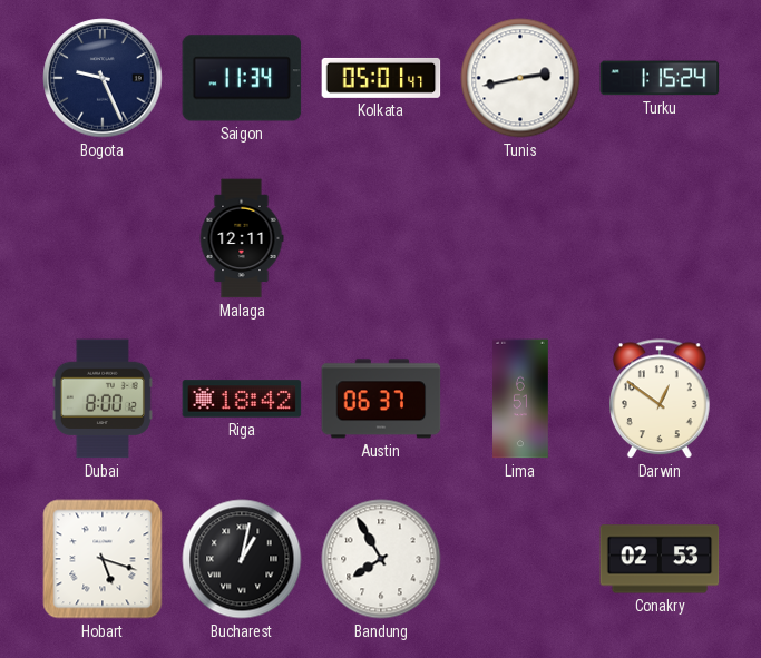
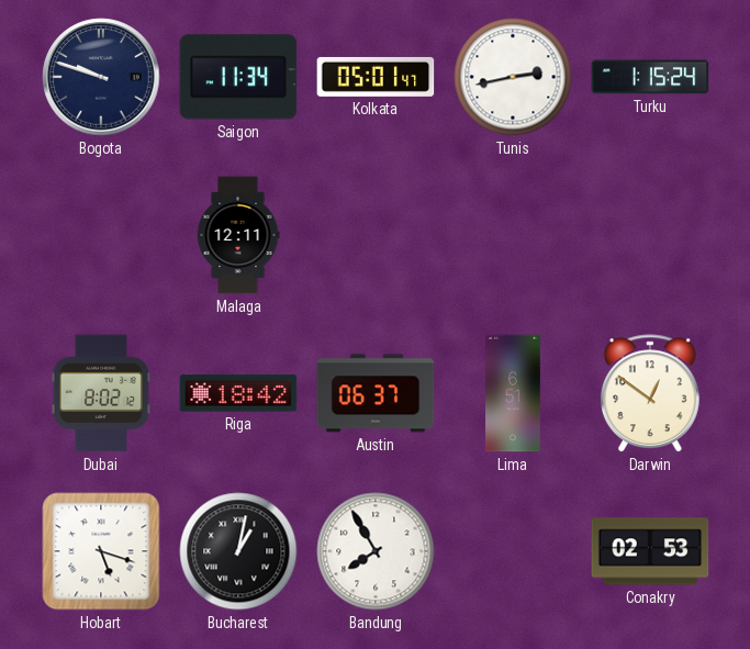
Bogota: 9:26 -> 9:48
Dubai: 8:00 -> 8:02
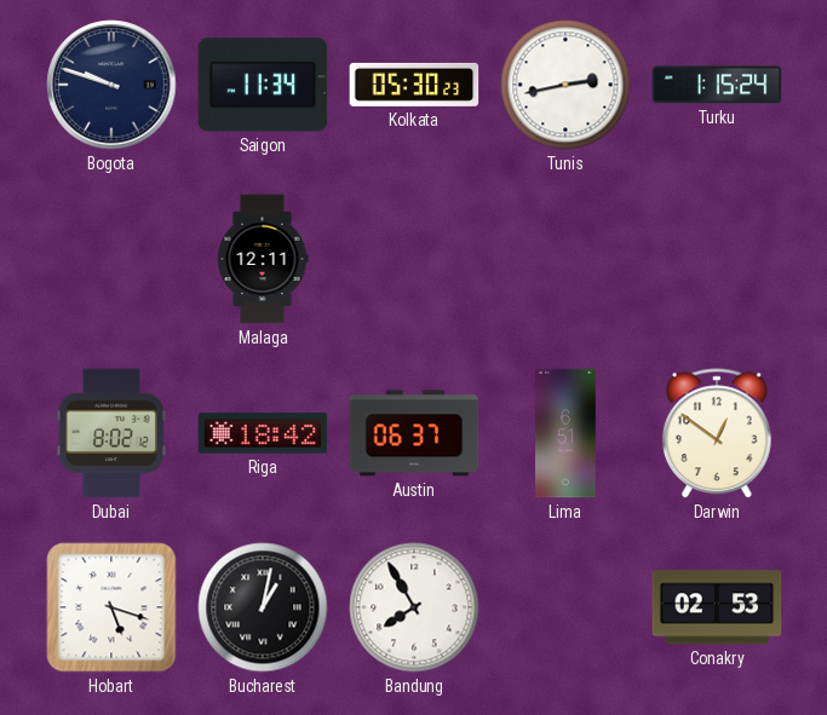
Kolkata: 05:01 -> 05:30
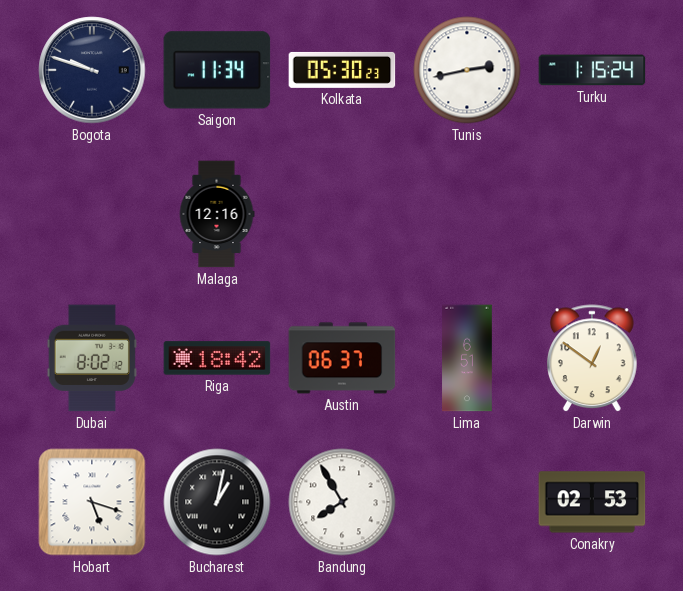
Malaga: 12:11 -> 12:16
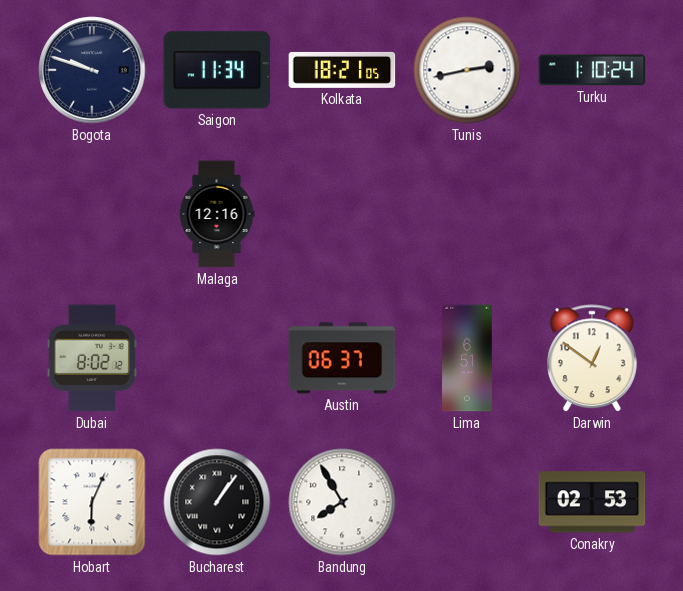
Kolkata: 05:30 -> 18:21
Turku: 1:15 -> 1:10
Riga: 18:42 -> none
Hobart: 5:18 -> 6:04
Bucharest: 1:02 -> 1:06
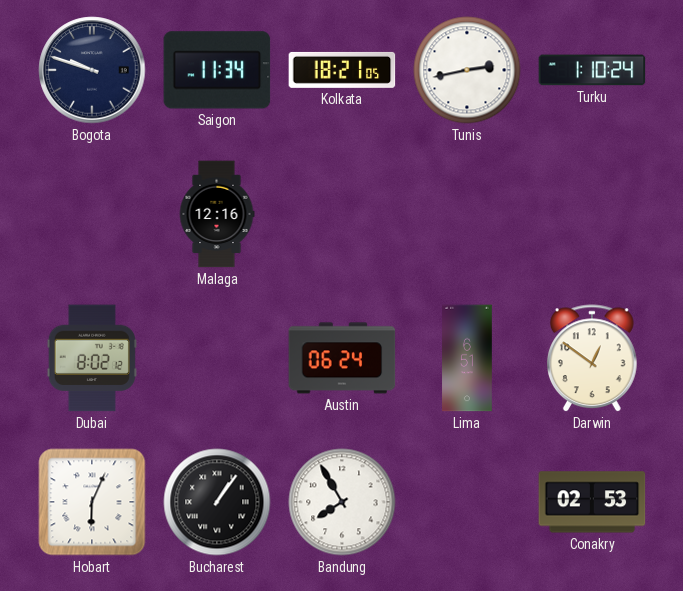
Austin: 06:37 -> 06:24
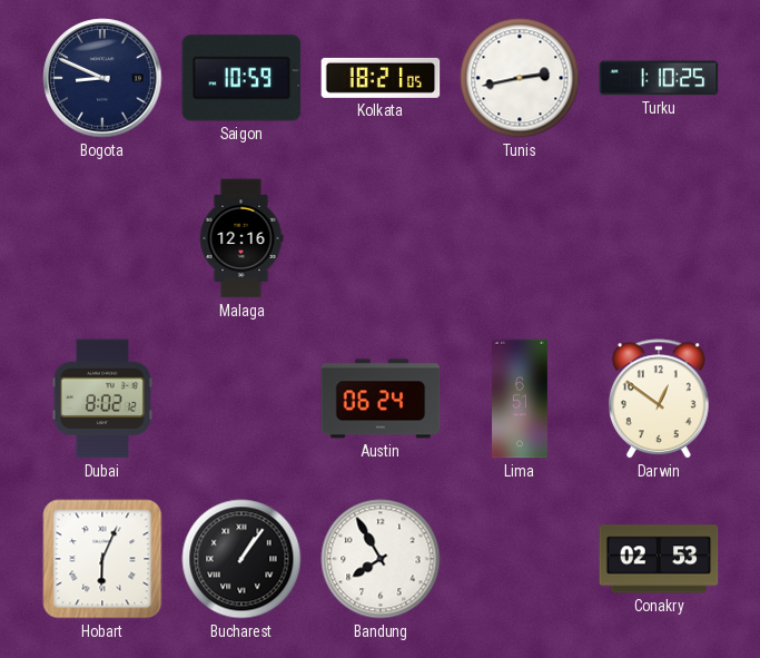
Bogota: 9:48 -> 8:49
Saigon: 11:34 -> 10:59
Turku: 1:10:24 -> 1:10:25
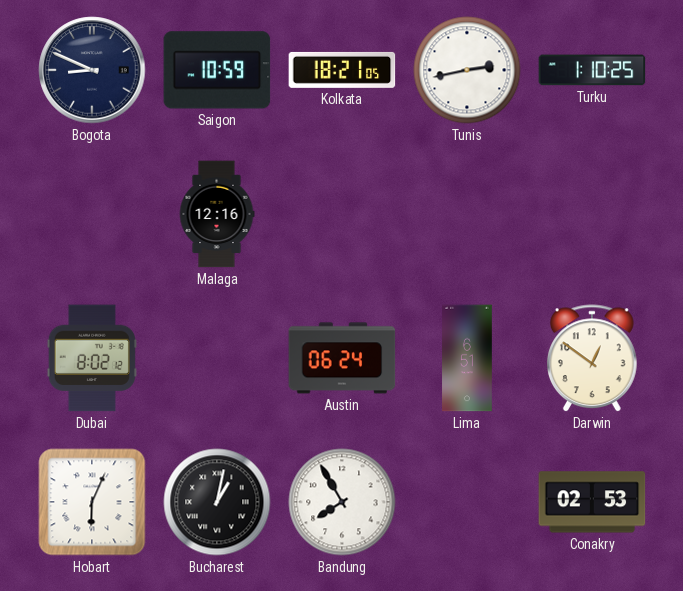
Bucharest: 1:06 -> 1:02
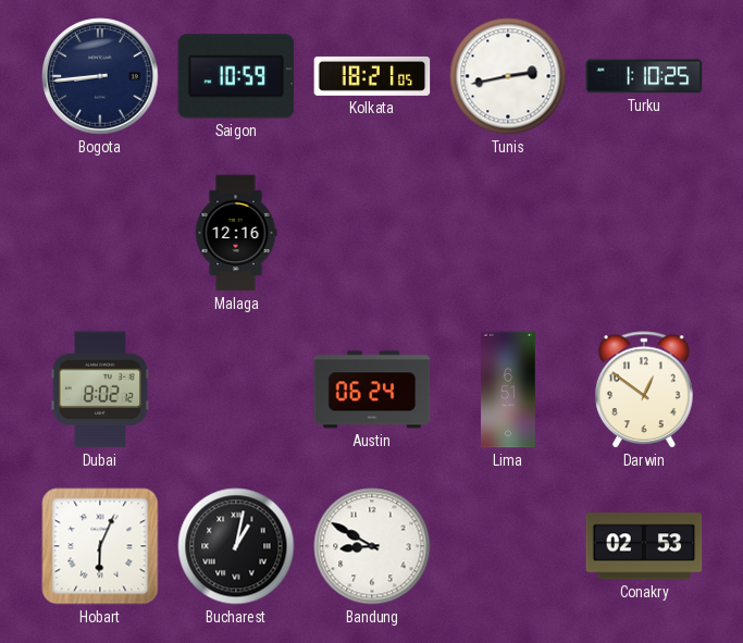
Bogota: 8:49 -> 8:44
Bandung: 7:55 -> 8:50
